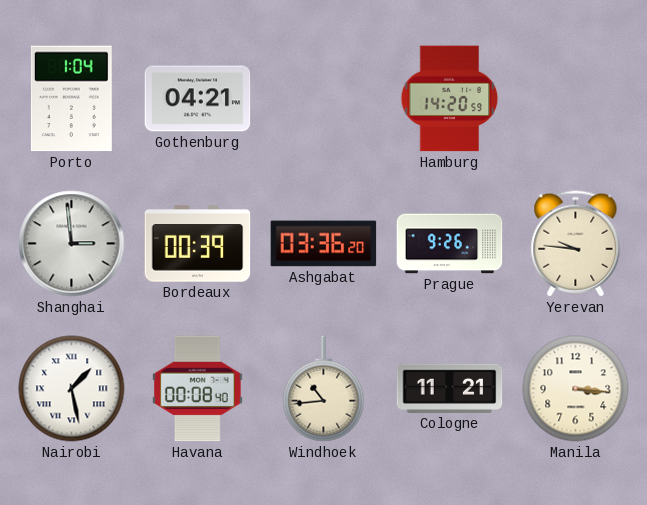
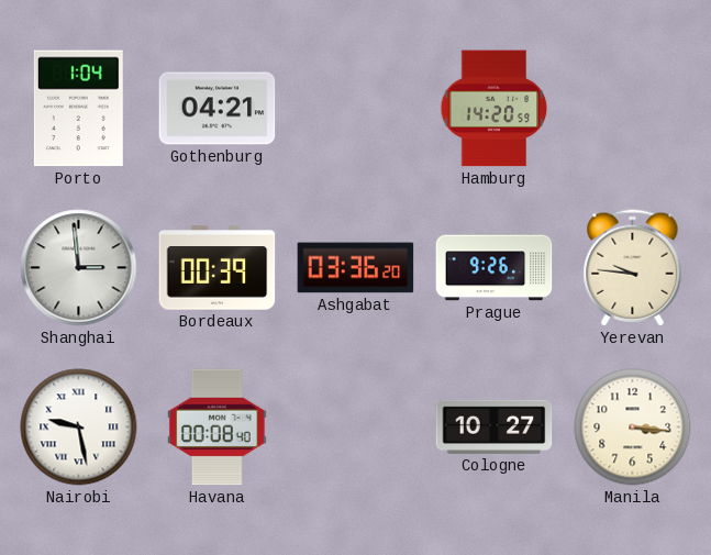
Nairobi: 1:28 -> 9:28
Windhoek: 10:44 -> none
Cologne: 11:21 -> 10:27
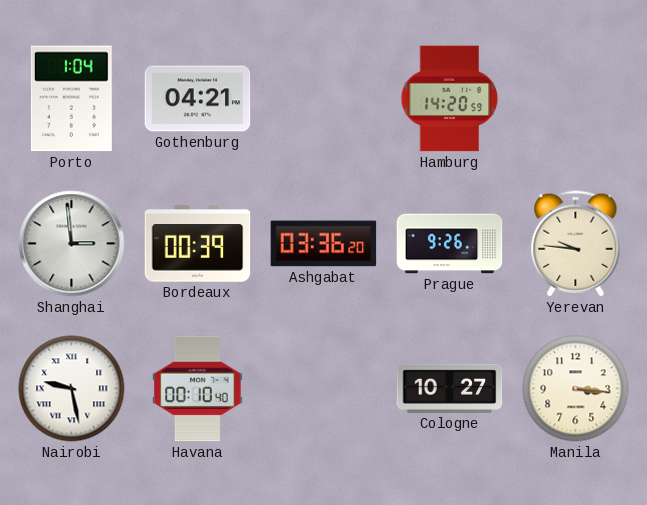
Havana: 00:08 -> 00:10
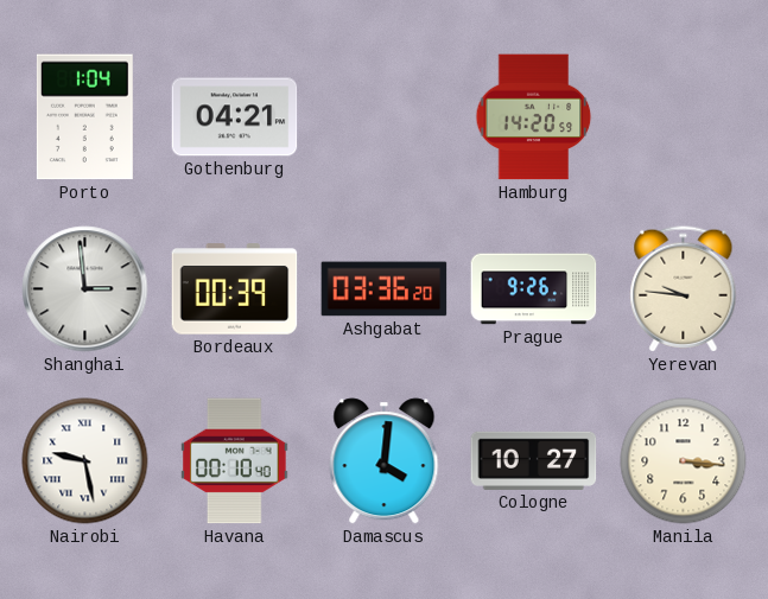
Damascus: none -> 4:01
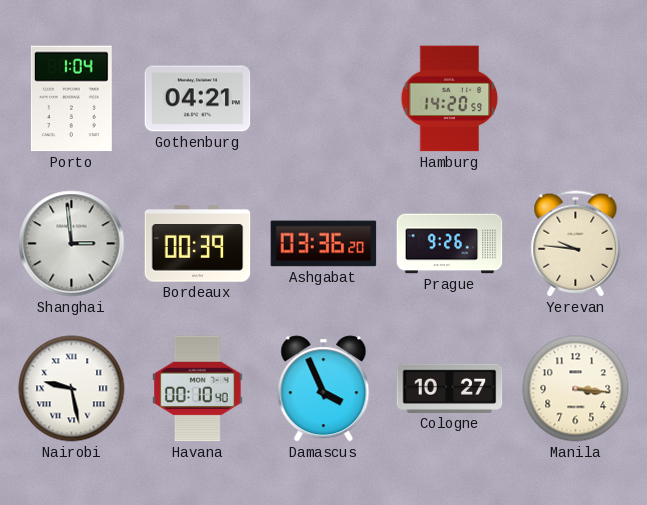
Damascus: 4:01 -> 3:56
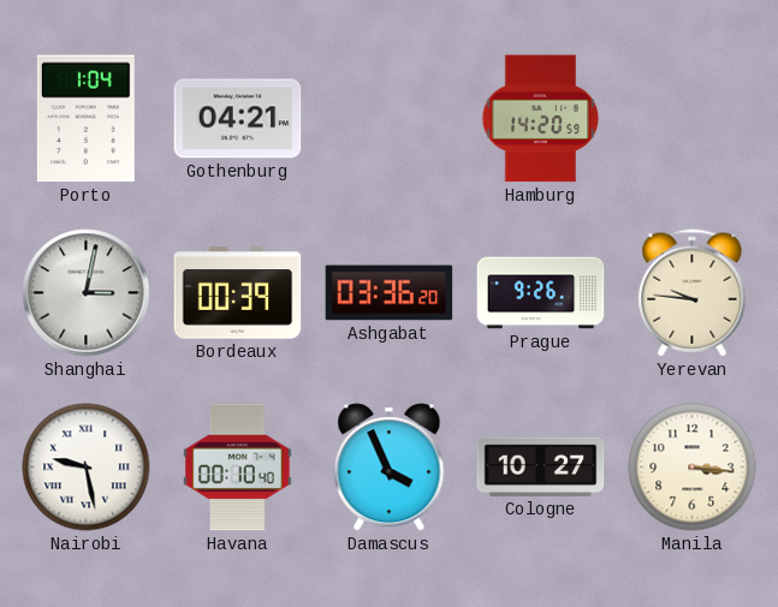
Shanghai: 2:59 -> 3:02
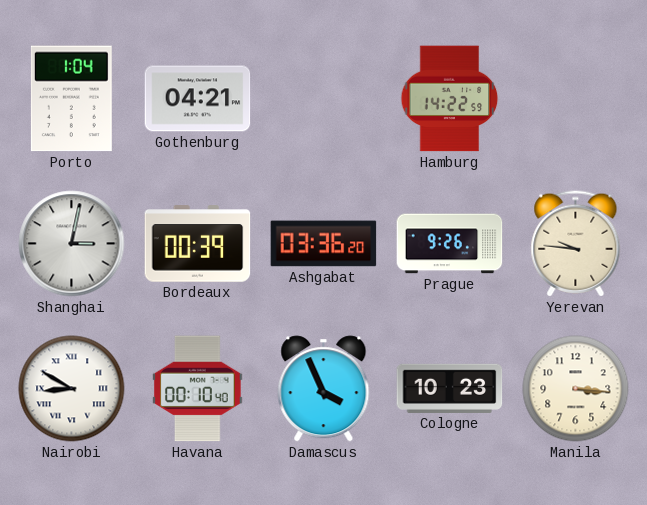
Hamburg: 14:20 -> 14:22
Nairobi: 9:28 -> 8:50
Cologne: 10:27 -> 10:23
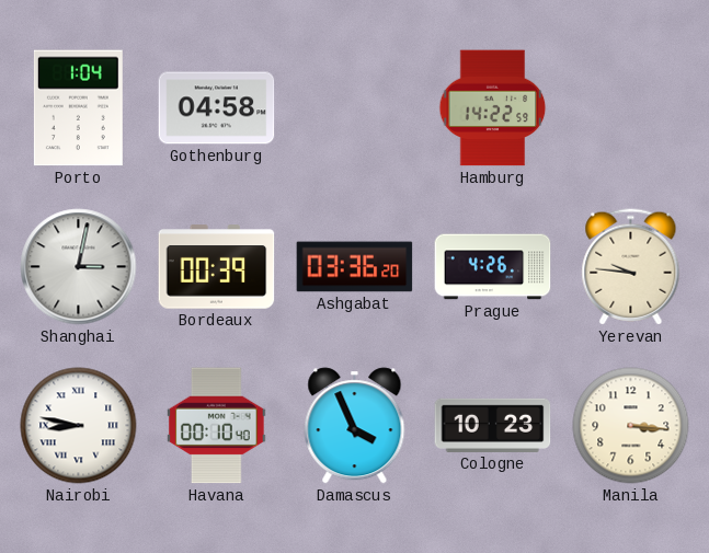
Gothenburg: 04:21 -> 04:58
Prague: 9:26 -> 4:26
Nairobi: 8:50 -> 8:47
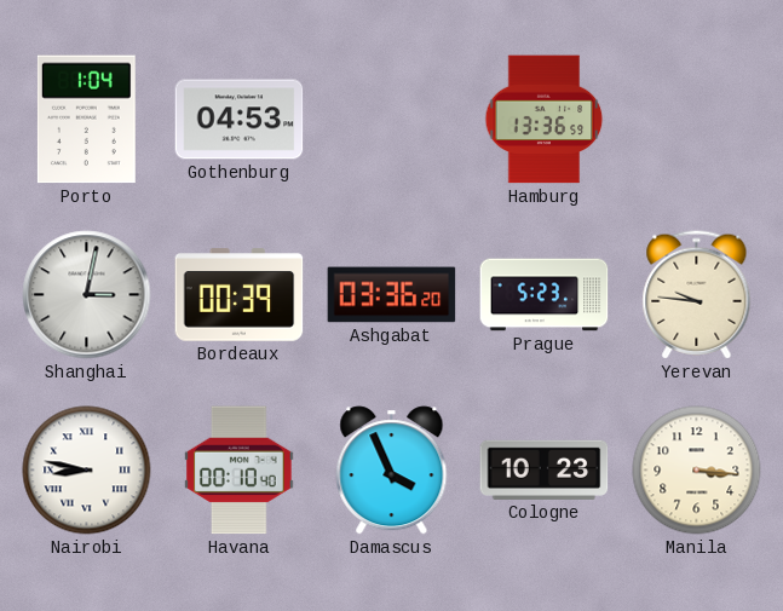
Gothenburg: 04:58 -> 04:53
Hamburg: 14:22 -> 13:36
Prague: 4:26 -> 5:23
